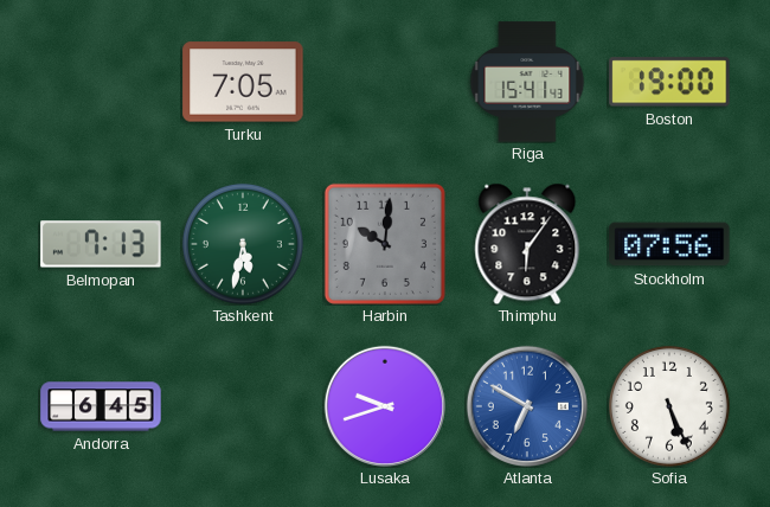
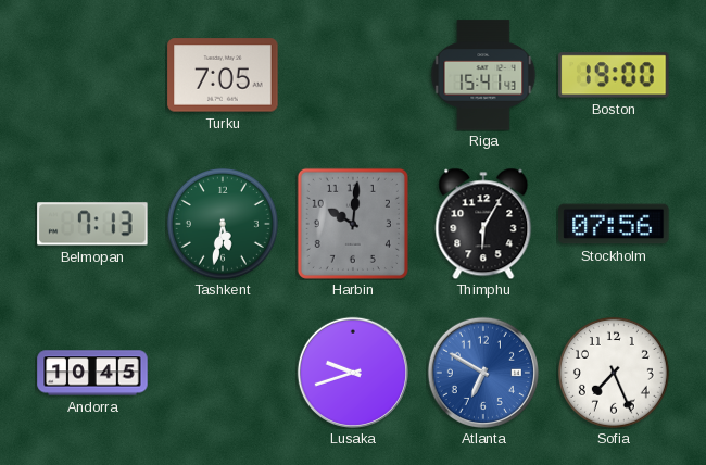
Thimphu: 6:06 -> 6:05
Andorra: 6:45 -> 10:45
Sofia: 5:26 -> 7:26
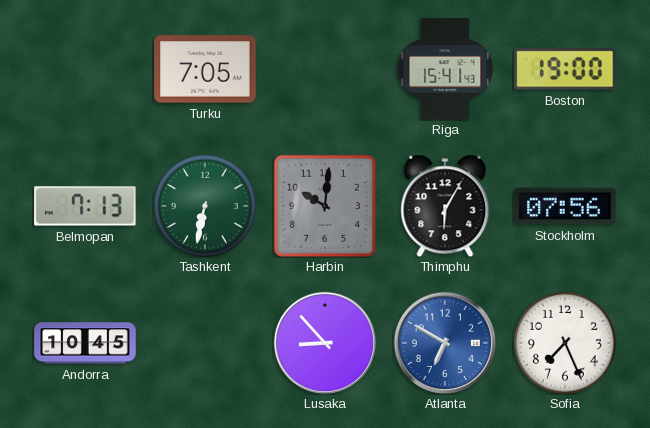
Tashkent: 5:32 -> 6:32
Lusaka: 9:42 -> 8:53
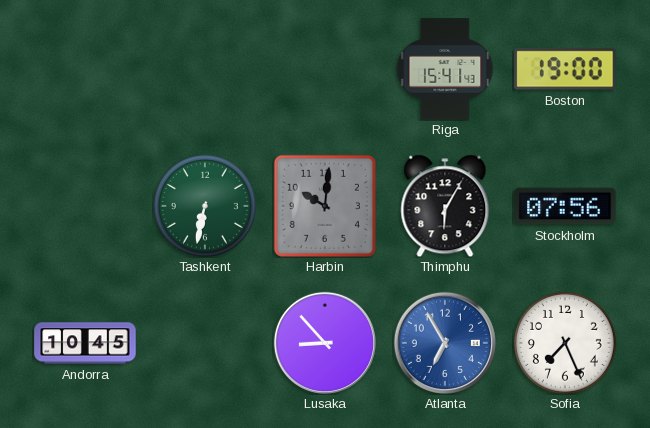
Turku: 7:05 -> none
Belmopan: 7:13 -> none
Atlanta: 6:50 -> 6:55
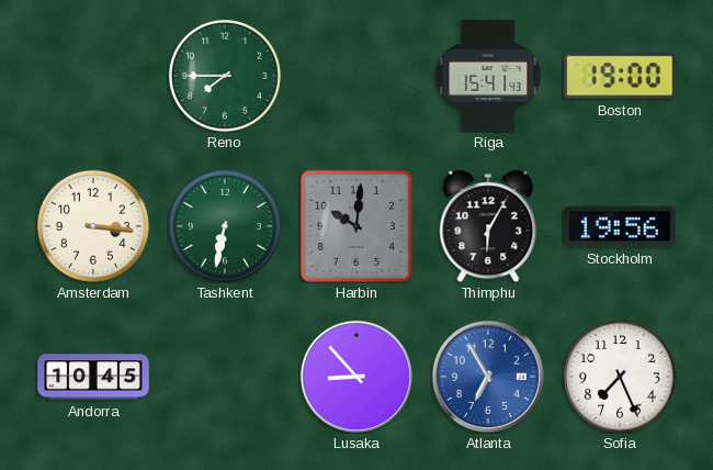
Reno: none -> 7:45
Amsterdam: none -> 3:16
Stockholm: 07:56 -> 19:56
